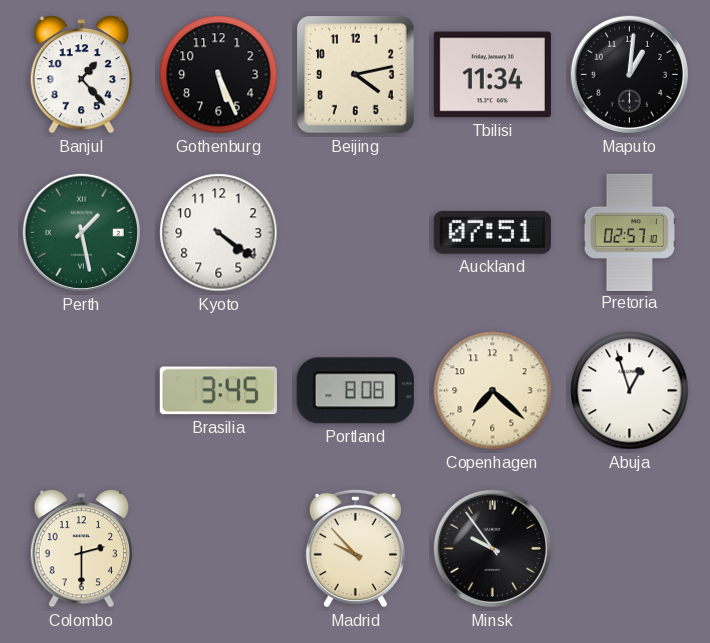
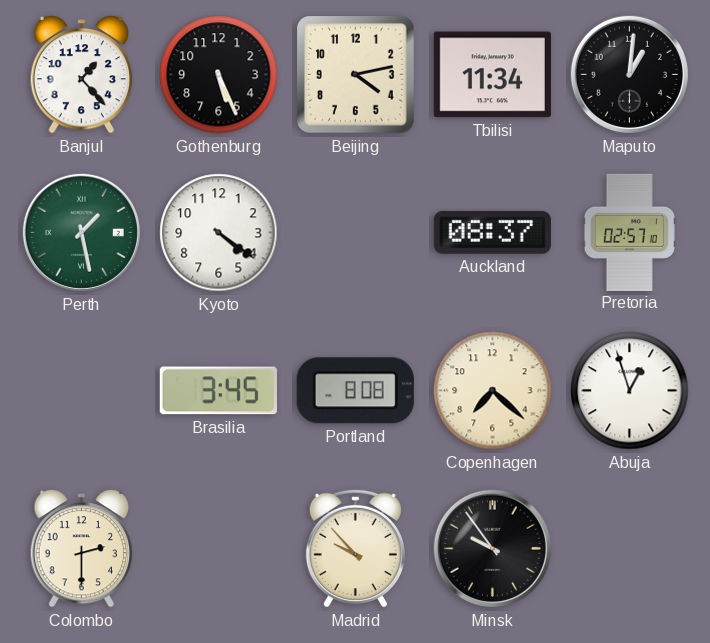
Auckland: 07:51 -> 08:37
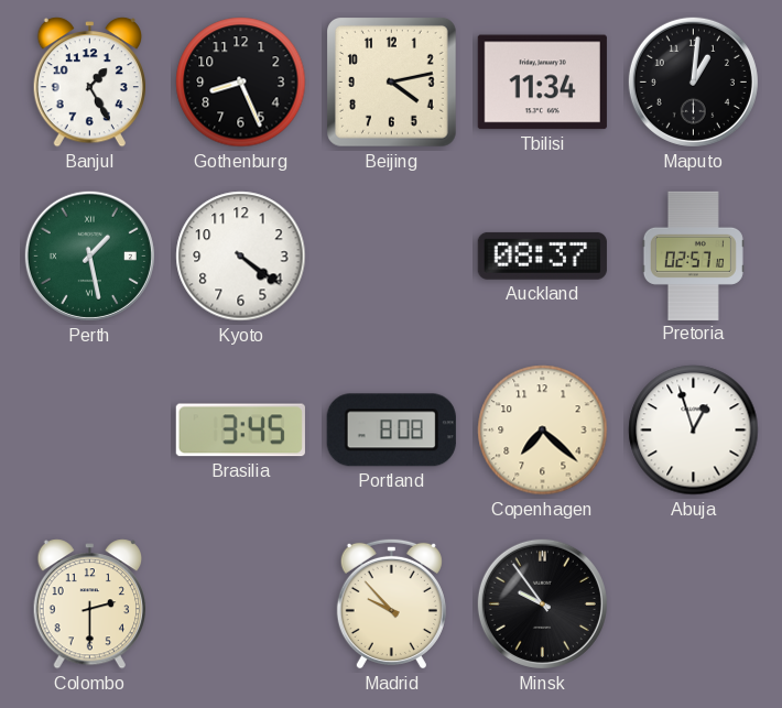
Banjul: 1:23 -> 1:25
Gothenburg: 5:26 -> 8:26
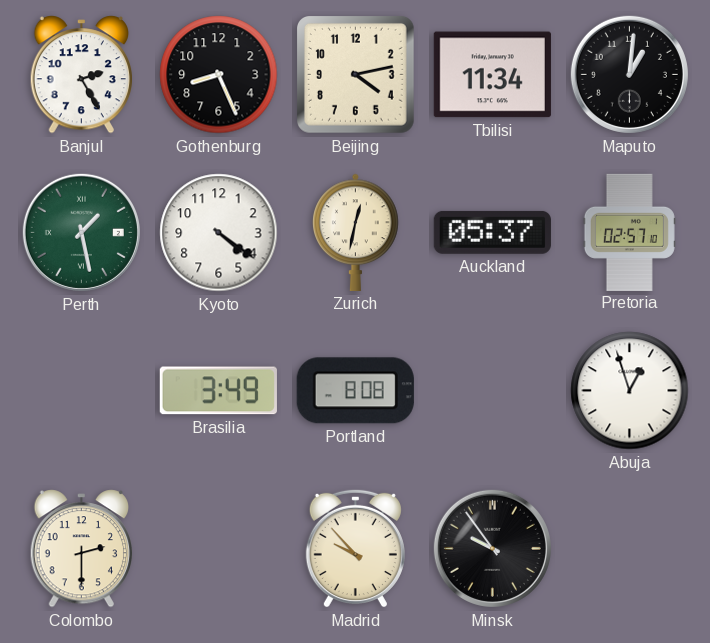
Banjul: 1:25 -> 2:25
Zurich: none -> 12:32
Auckland: 08:37 -> 05:37
Brasilia: 3:45 -> 3:49
Copenhagen: 7:22 -> none
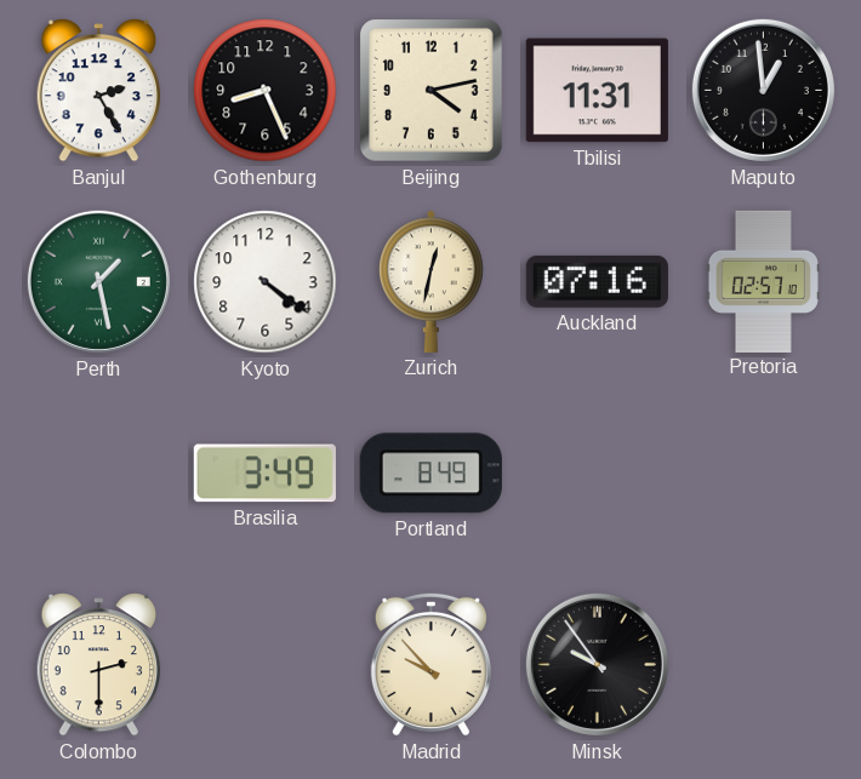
Tbilisi: 11:34 -> 11:31
Maputo: 1:01 -> 12:59
Auckland: 05:37 -> 07:16
Portland: 8:08 -> 8:49
Abuja: 12:57 -> none
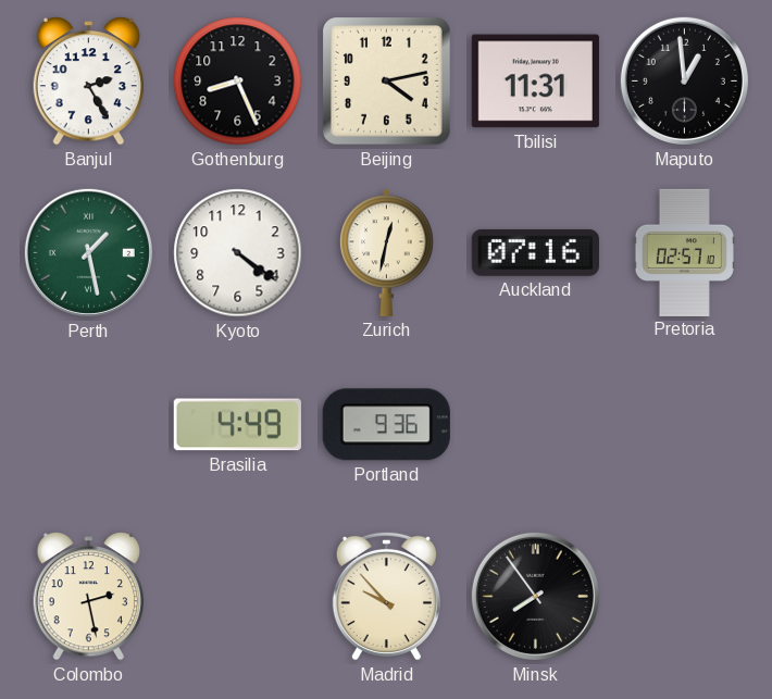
Brasilia: 3:49 -> 4:49
Portland: 8:49 -> 9:36
Colombo: 2:30 -> 2:28
Minsk: 9:54 -> 7:54
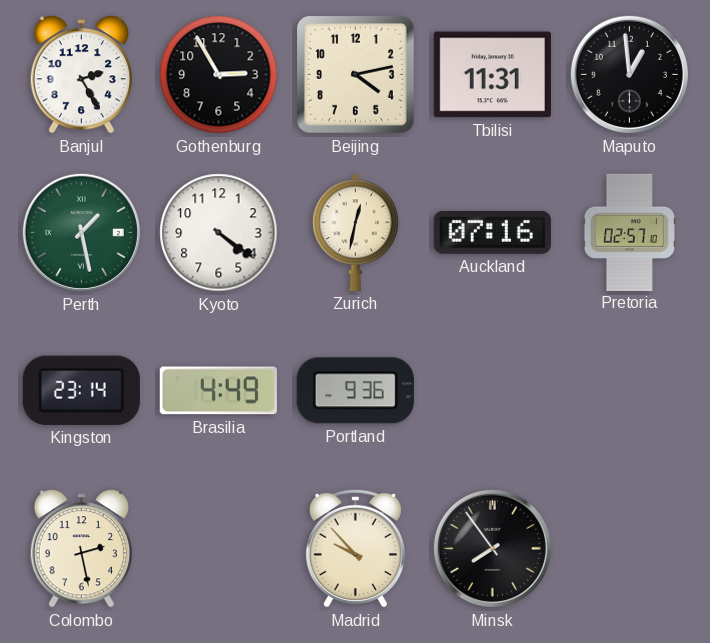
Gothenburg: 8:26 -> 2:55
Kingston: none -> 23:14
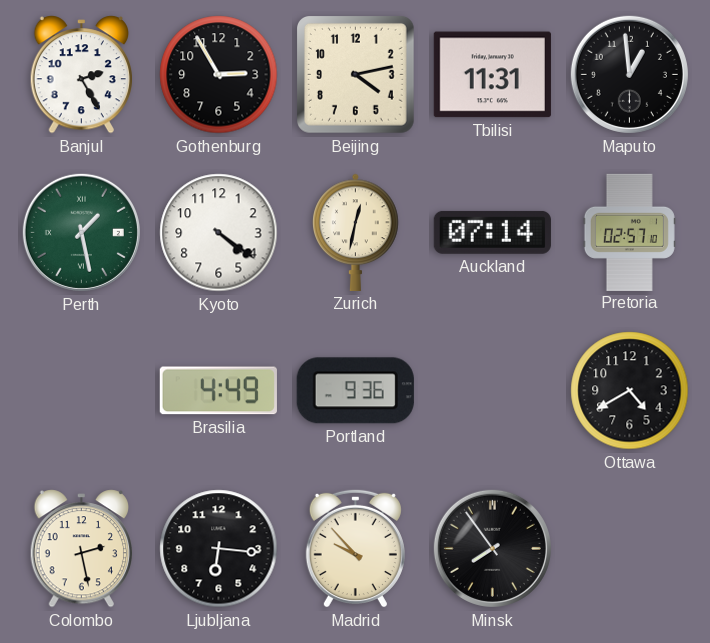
Auckland: 07:16 -> 07:14
Kingston: 23:14 -> none
Ottawa: none -> 4:40
Ljubljana: none -> 6:16
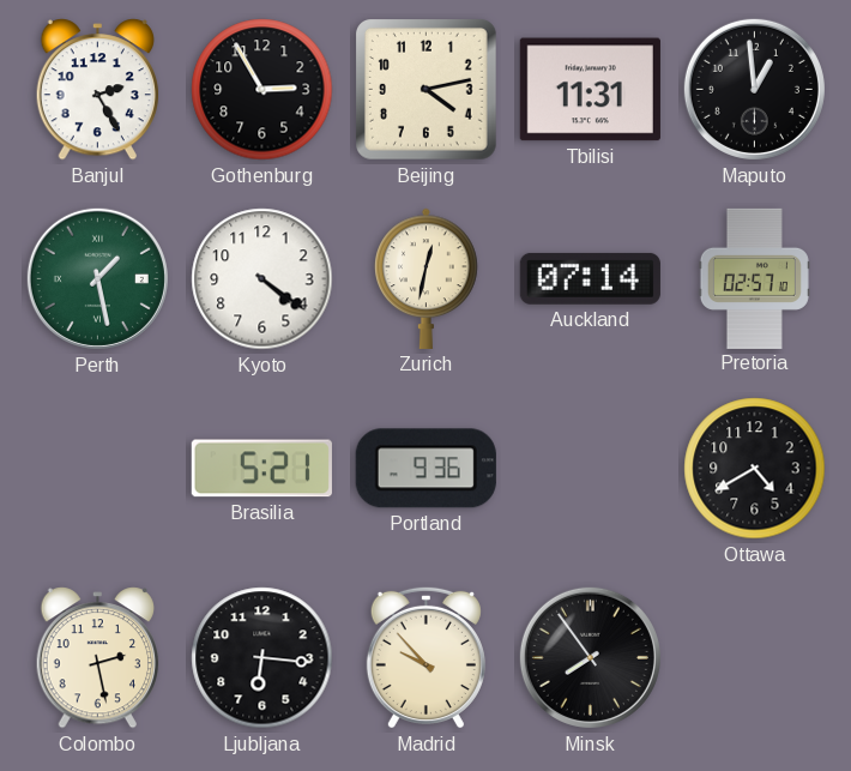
Brasilia: 4:49 -> 5:21
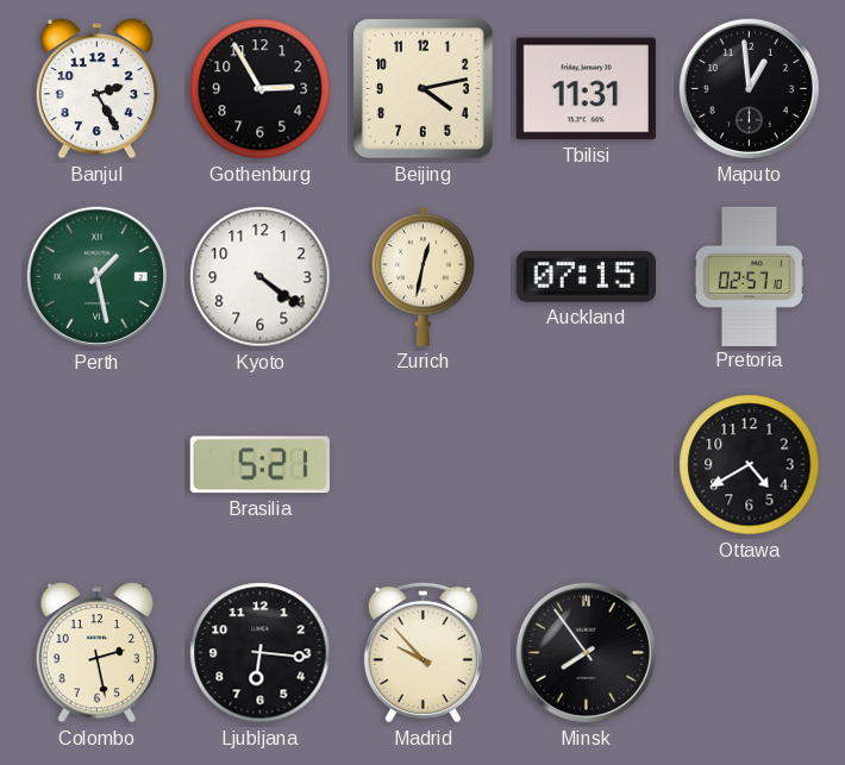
Auckland: 07:14 -> 07:15
Portland: 9:36 -> none
